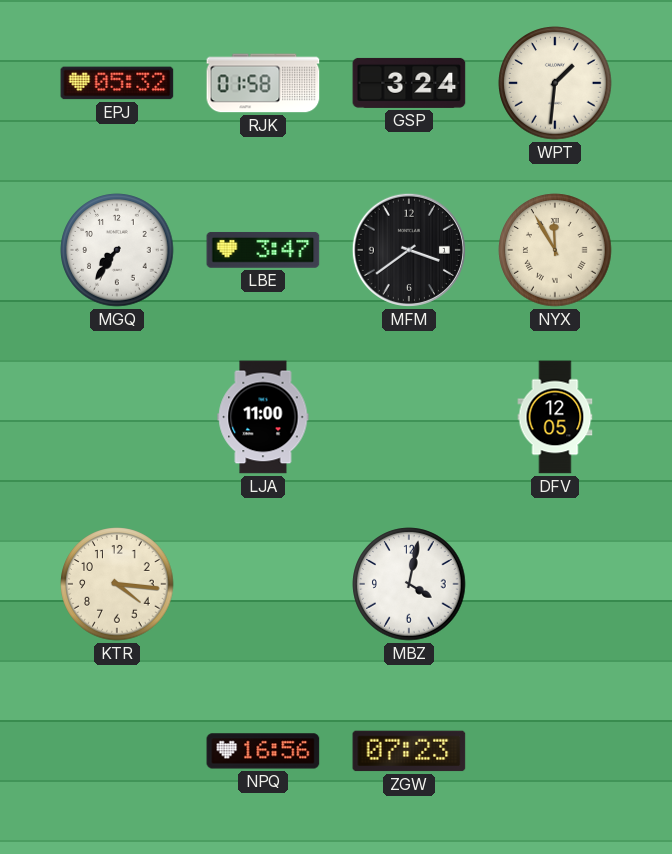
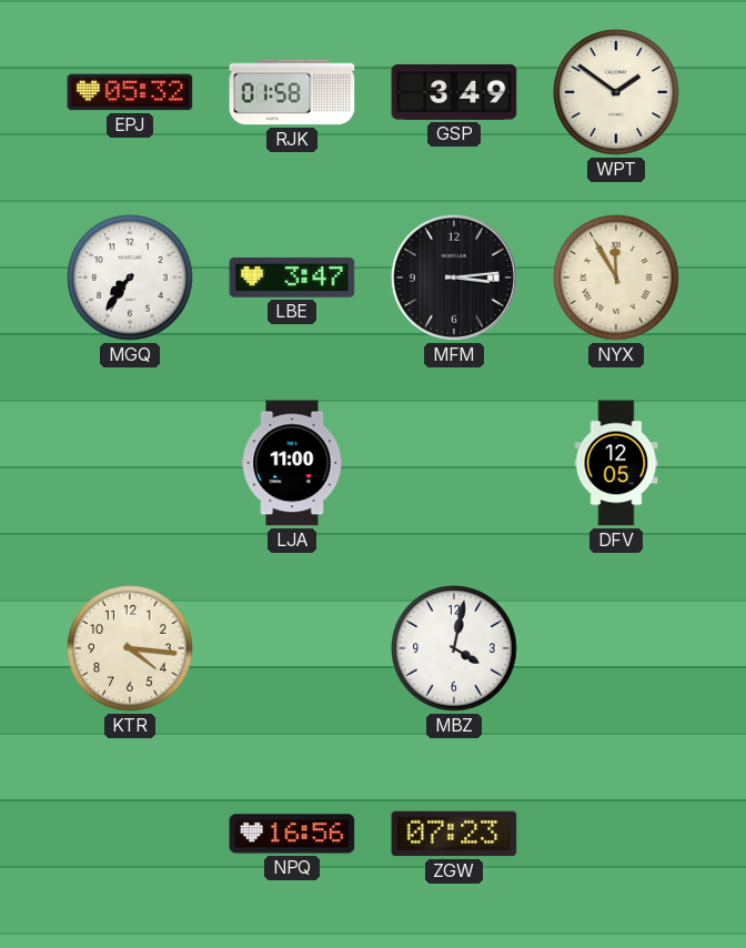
GSP: 3:24 -> 3:49
WPT: 1:31 -> 1:51
MFM: 3:39 -> 3:14
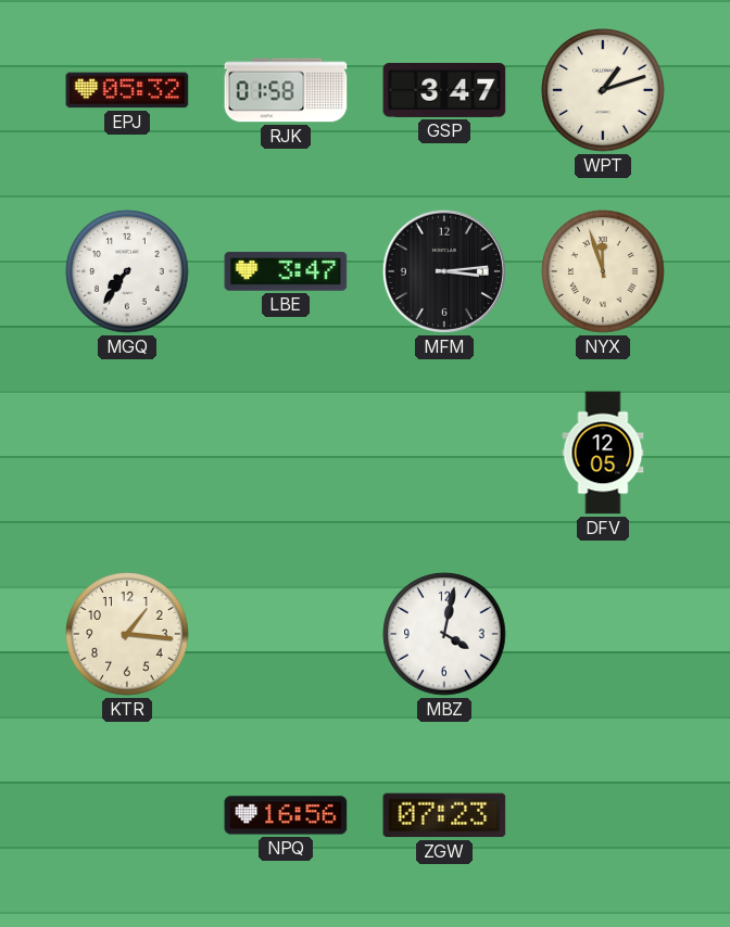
GSP: 3:49 -> 3:47
WPT: 1:51 -> 1:12
NYX: 11:55 -> 11:57
LJA: 11:00 -> none
KTR: 4:16 -> 1:16
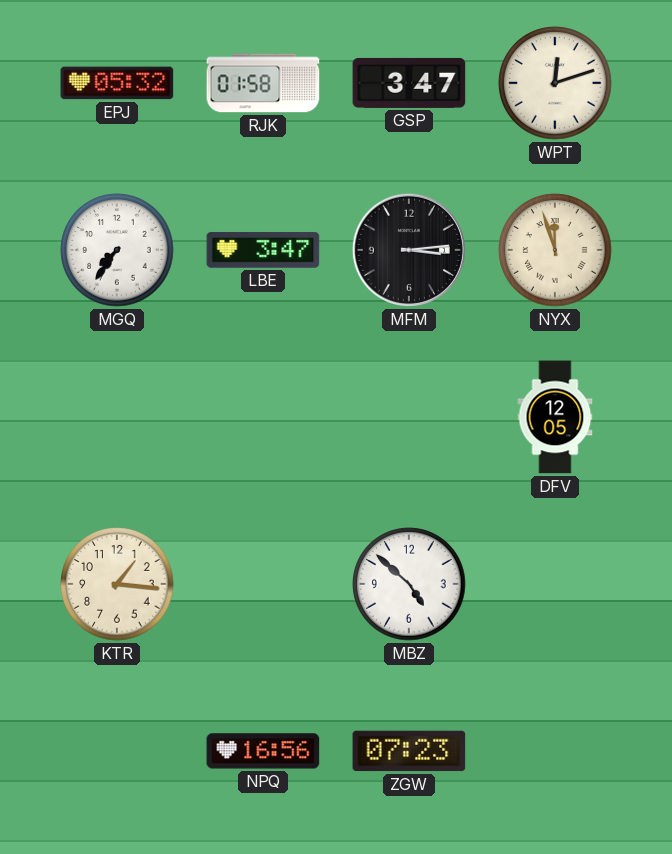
WPT: 1:12 -> 12:12
MBZ: 4:02 -> 4:52
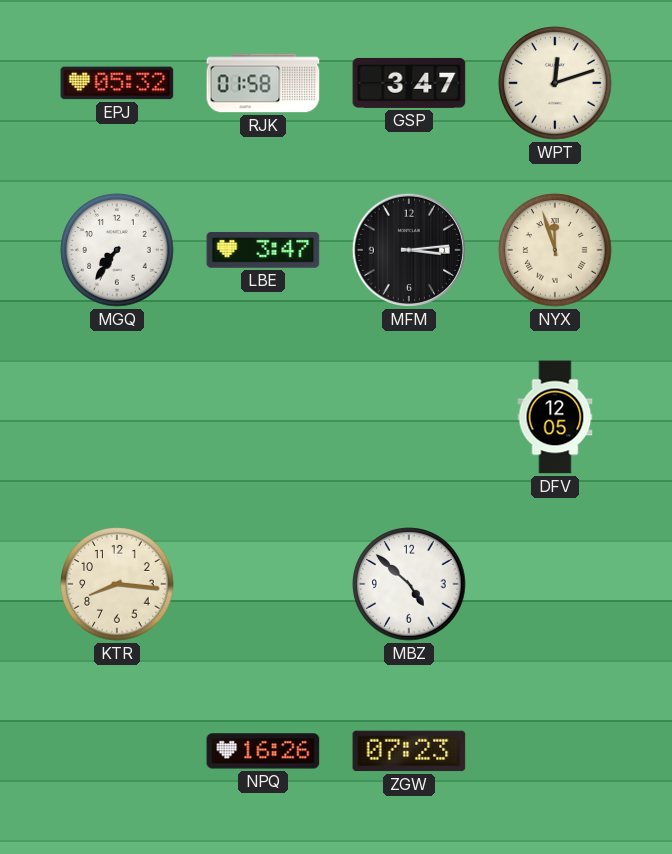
KTR: 1:16 -> 8:16
NPQ: 16:56 -> 16:26
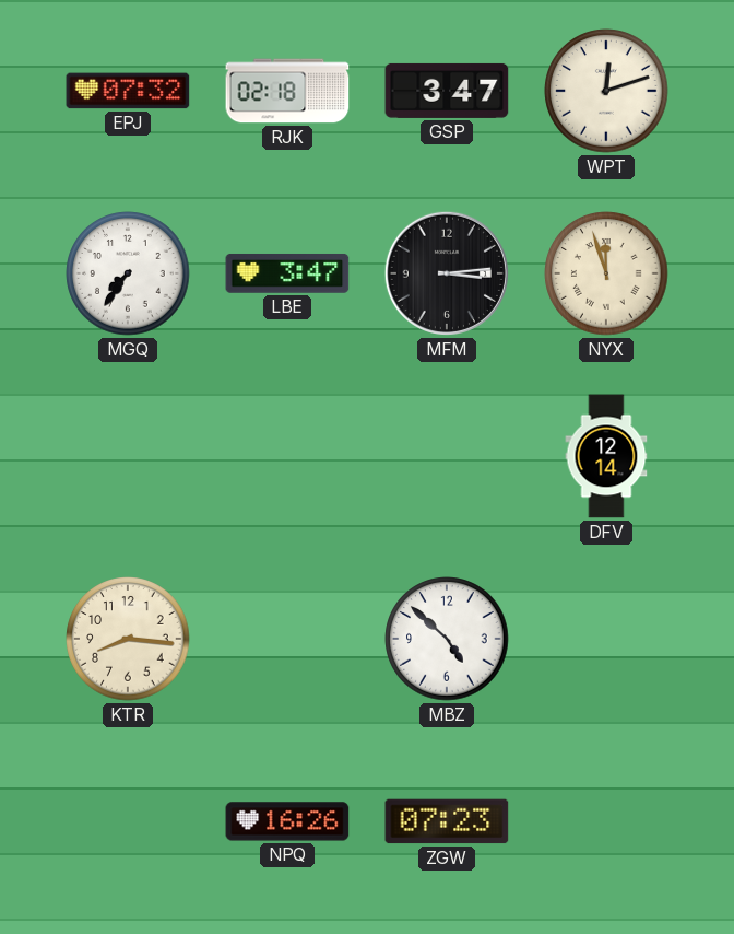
EPJ: 05:32 -> 07:32
RJK: 01:58 -> 02:18
DFV: 12:05 -> 12:14
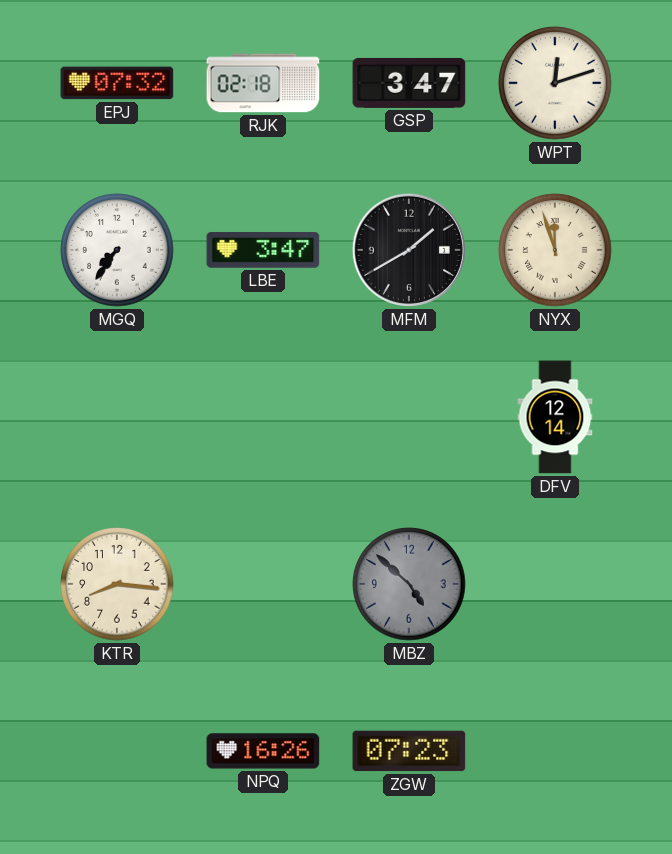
MFM: 3:14 -> 1:40
MBZ dial: white -> grey
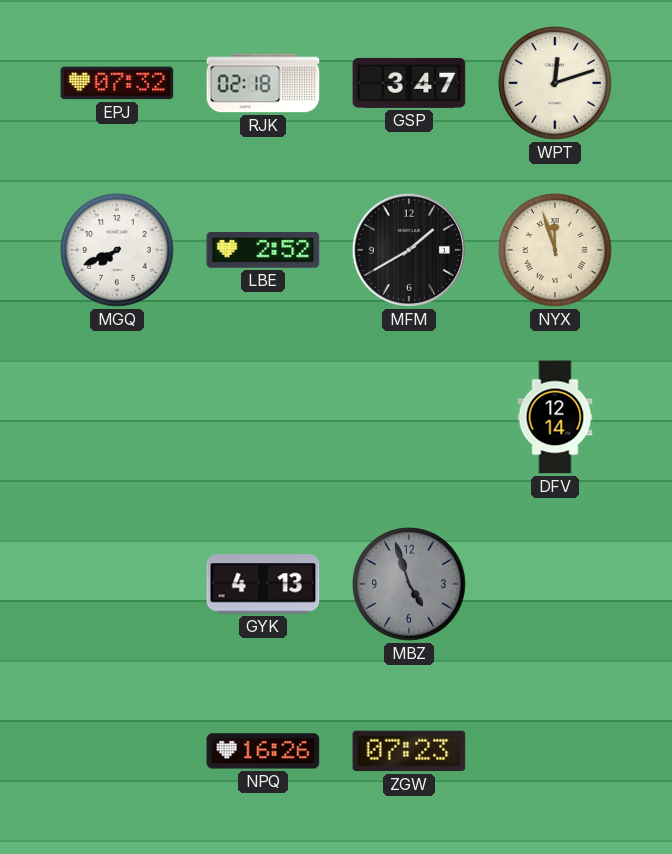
MGQ: 7:36 -> 7:41
LBE: 3:47 -> 2:52
KTR: 8:16 -> none
GYK: none -> 4:13
MBZ: 4:52 -> 4:57
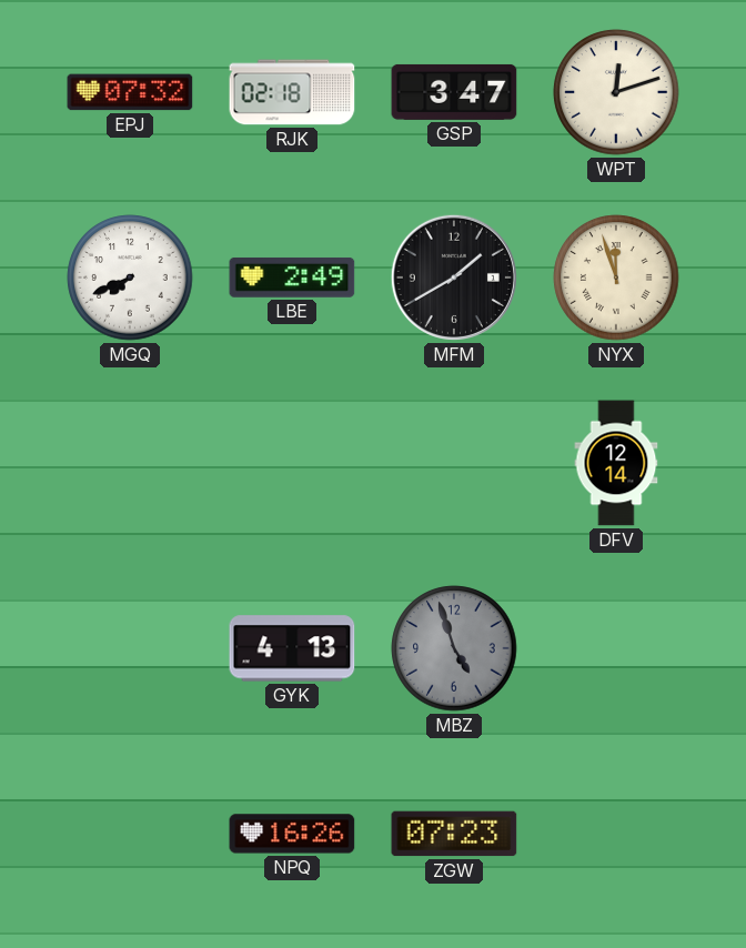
LBE: 2:52 -> 2:49
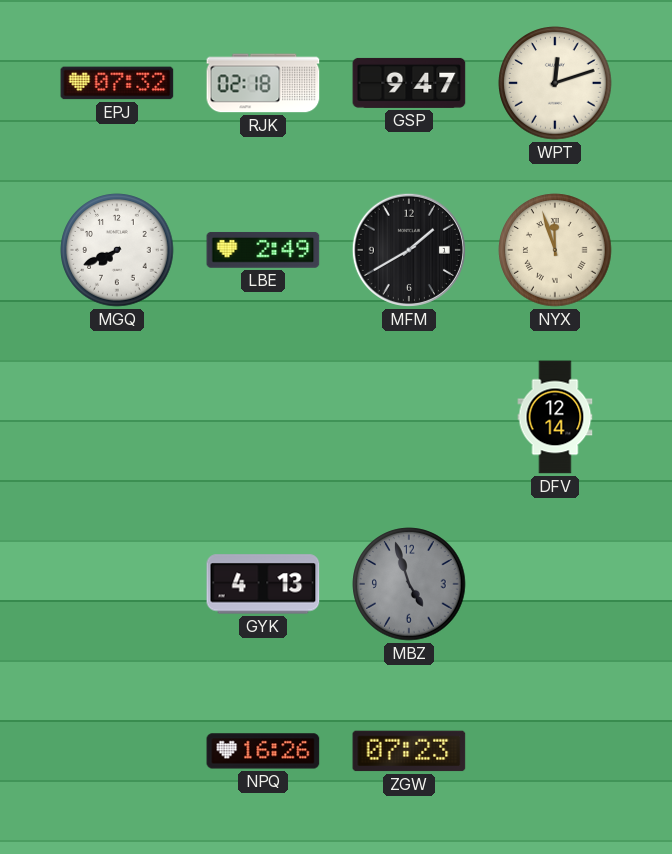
GSP: 3:47 -> 9:47
